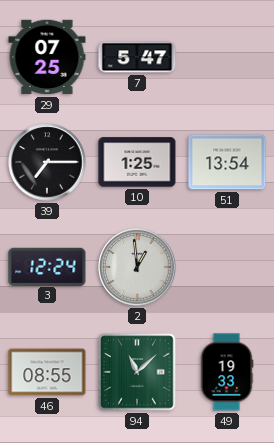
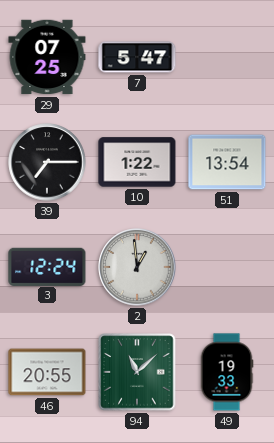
10: 1:25 -> 1:22
46: 08:55 -> 20:55
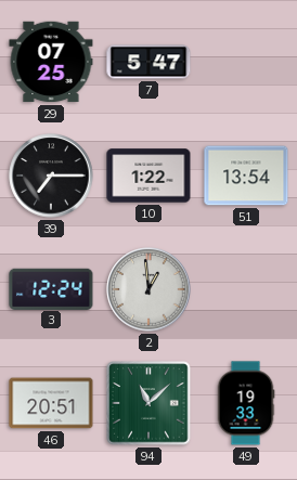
46: 20:55 -> 20:51
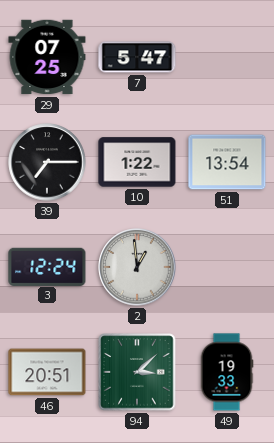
94: 11:08 -> 3:08
